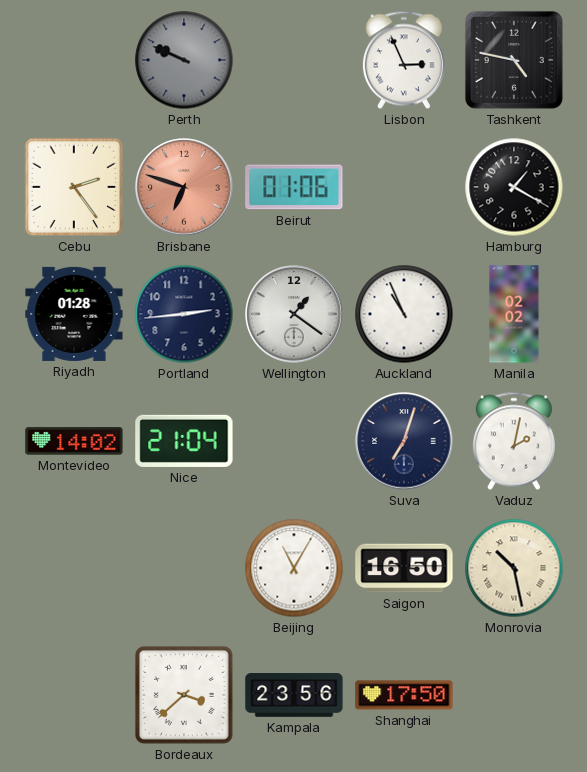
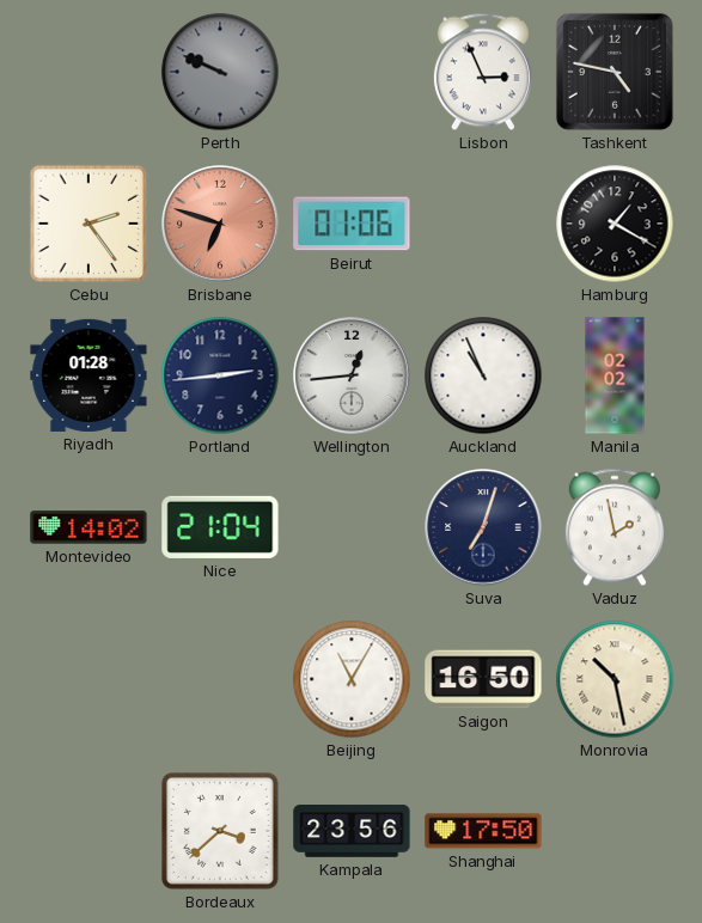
Wellington: 1:21 -> 12:44
Vaduz: 2:02 -> 1:58
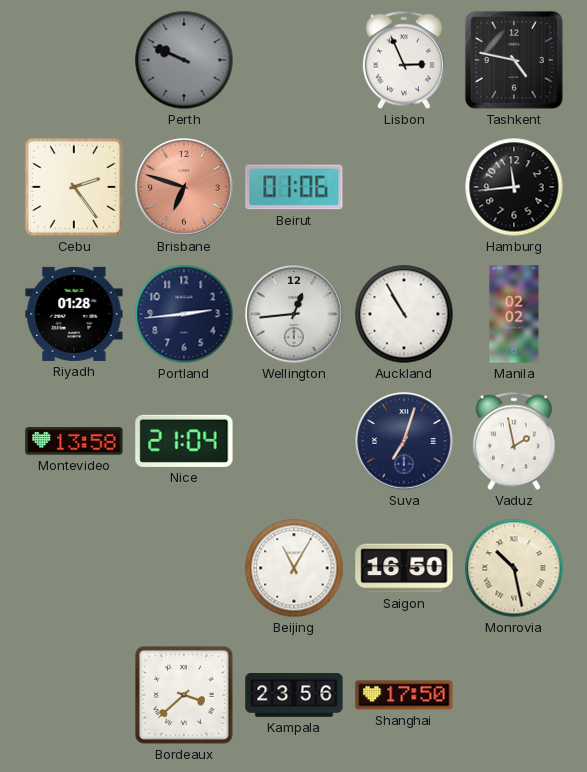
Hamburg: 1:20 -> 11:44
Auckland: 10:56 -> 10:55
Montevideo: 14:02 -> 13:58
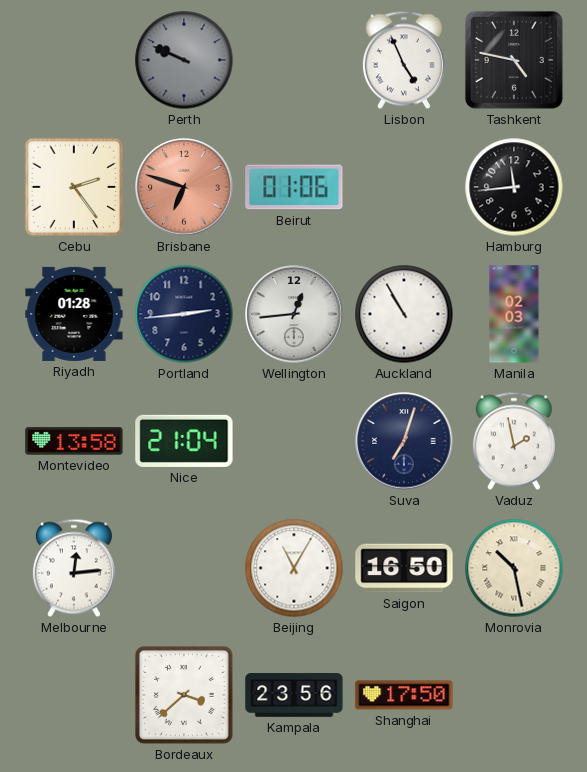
Lisbon: 2:56 -> 4:56
Manila: 02:02 -> 02:03
Melbourne: none -> 12:14
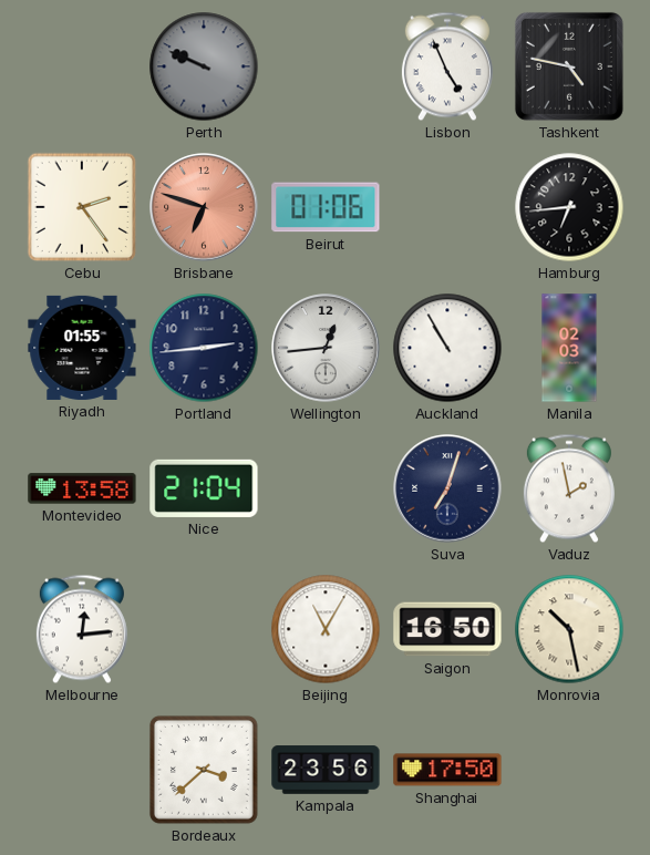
Hamburg: 11:44 -> 6:44
Riyadh: 01:28 -> 01:55
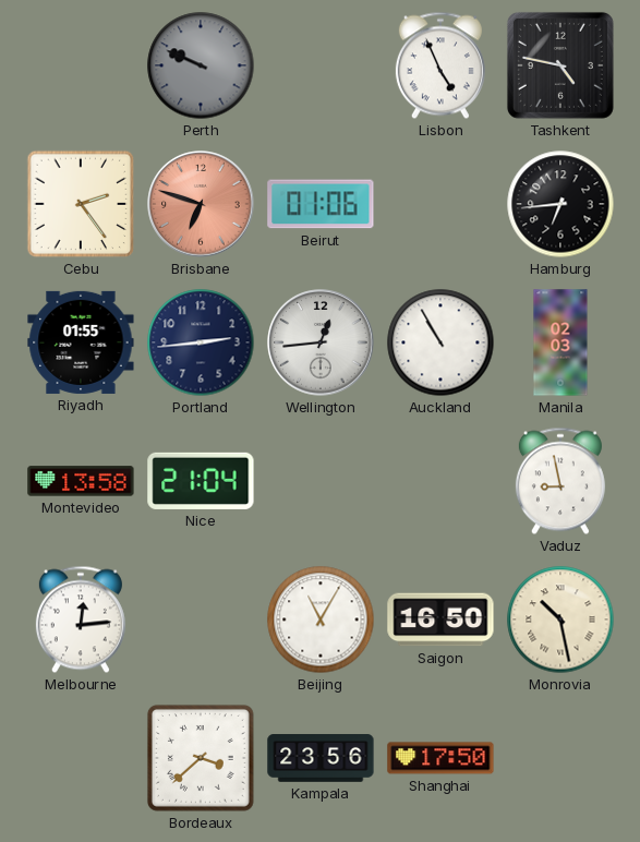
Suva: 7:03 -> none
Vaduz: 1:58 -> 8:58
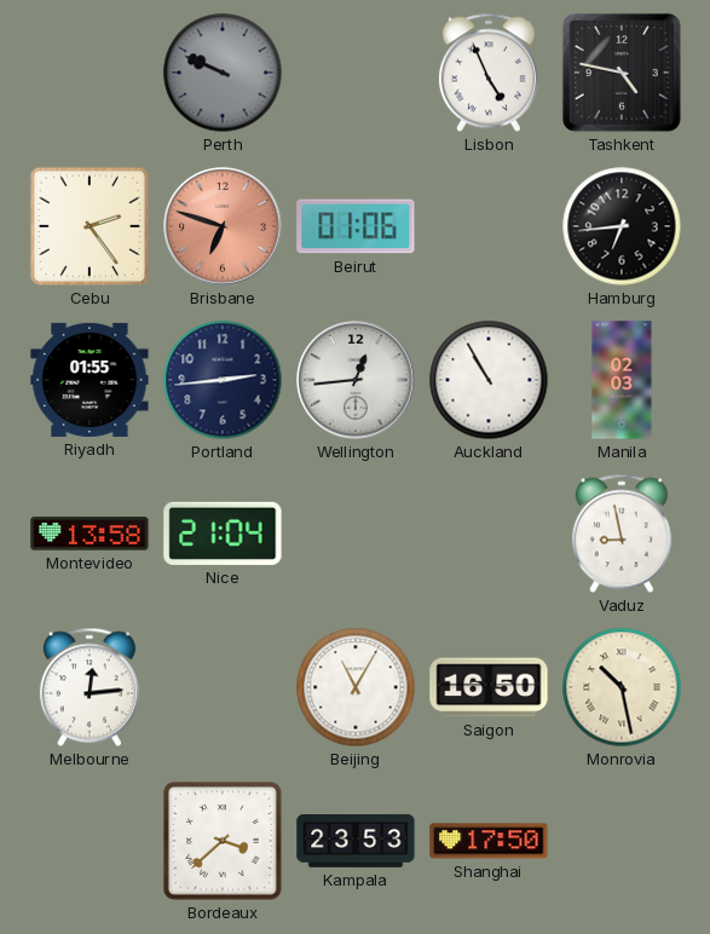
Kampala: 23:56 -> 23:53
